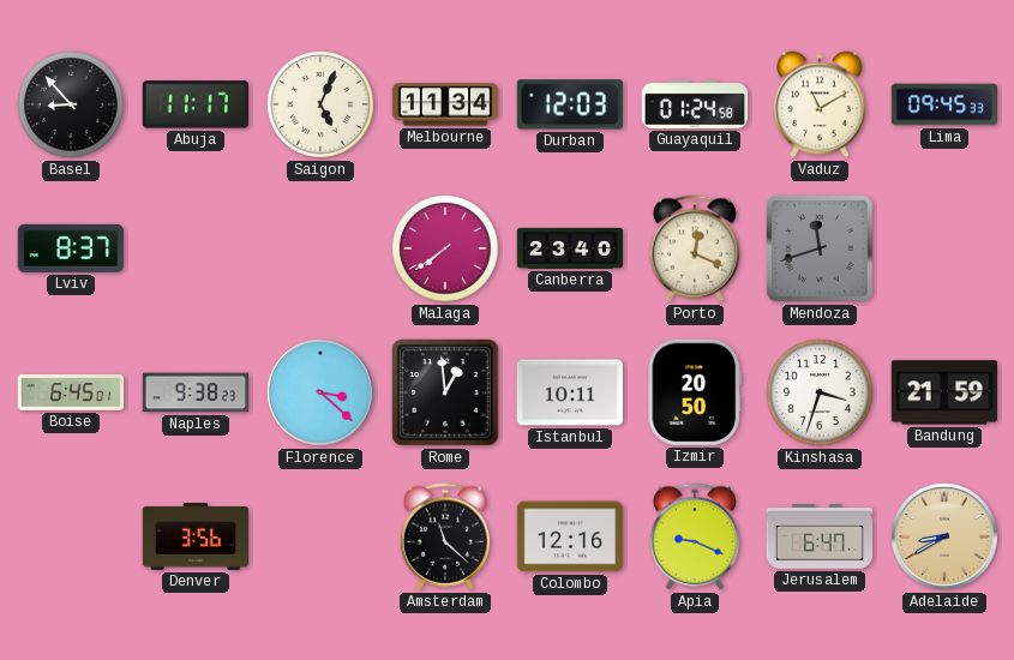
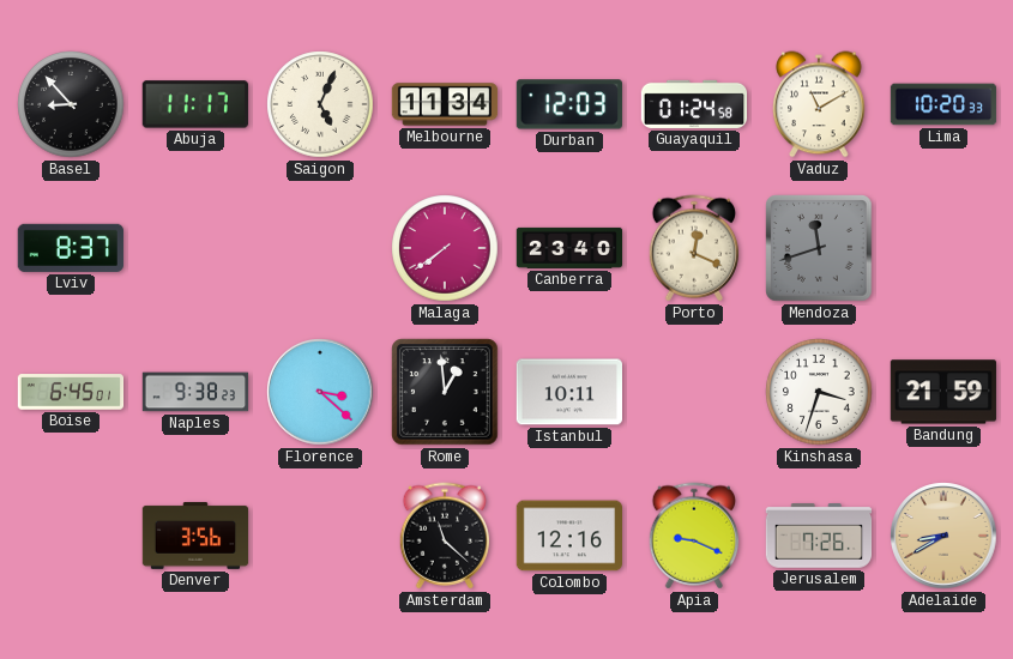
Lima: 09:45 -> 10:20
Izmir: 20:50 -> none
Jerusalem: 6:47 -> 7:26
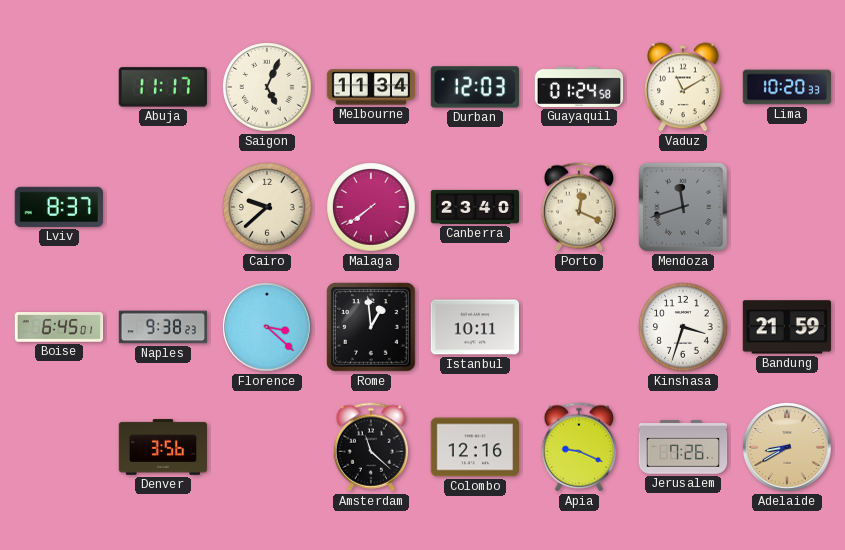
Basel: 8:53 -> none
Cairo: none -> 9:38
